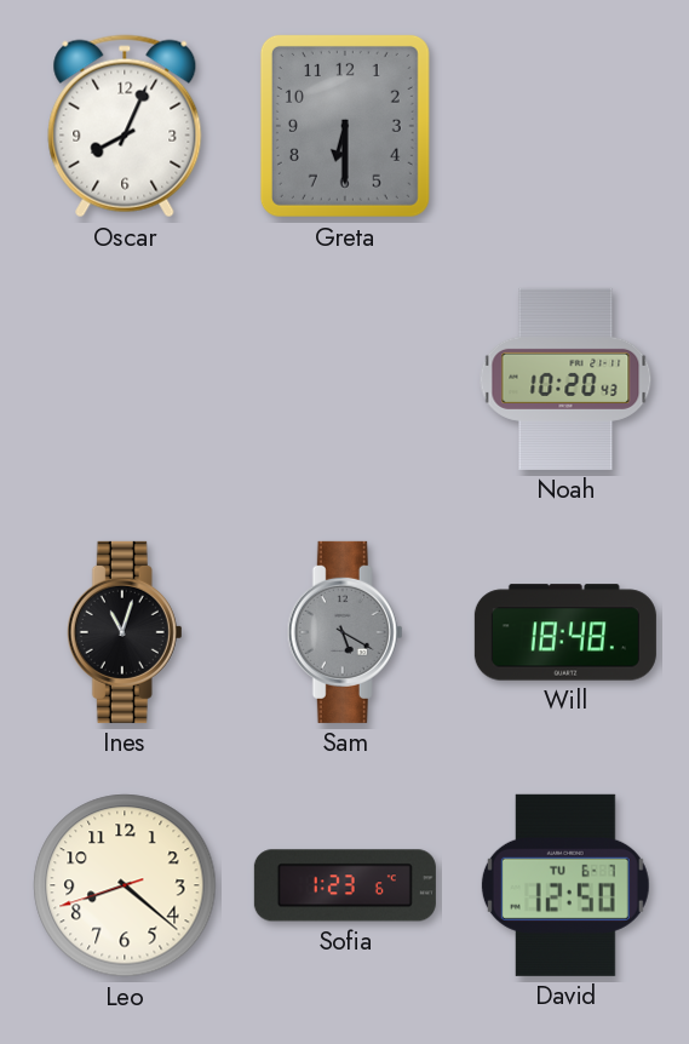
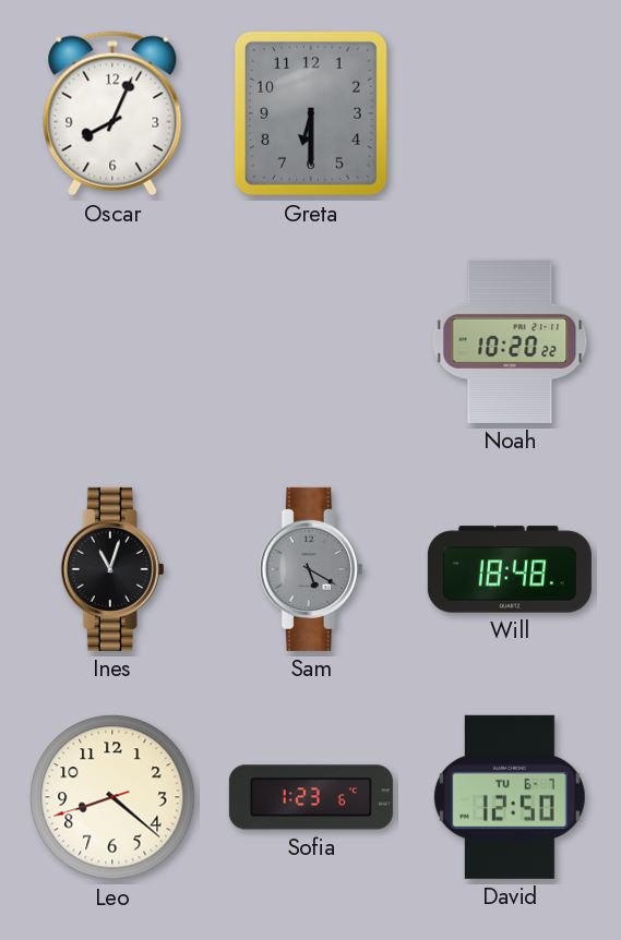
Noah: 10:20:43 -> 10:20:22
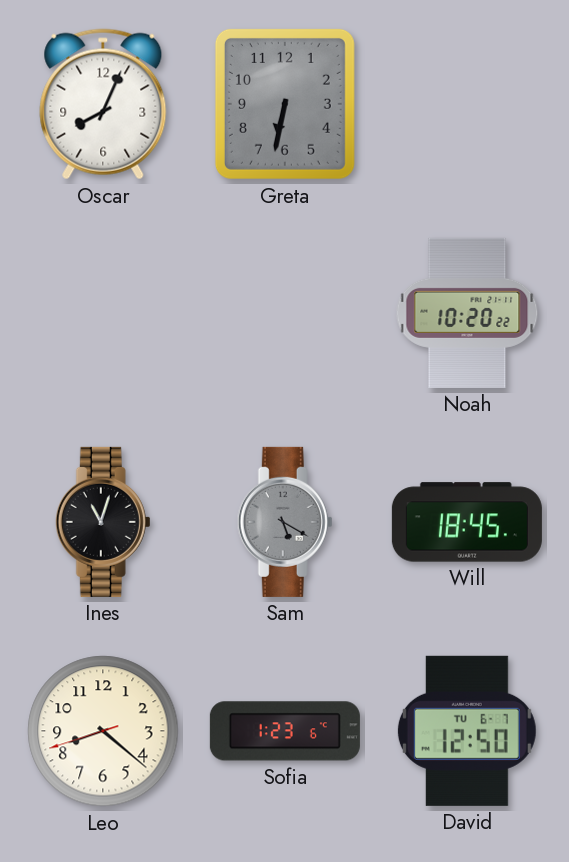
Greta: 6:30 -> 6:32
Will: 18:48 -> 18:45
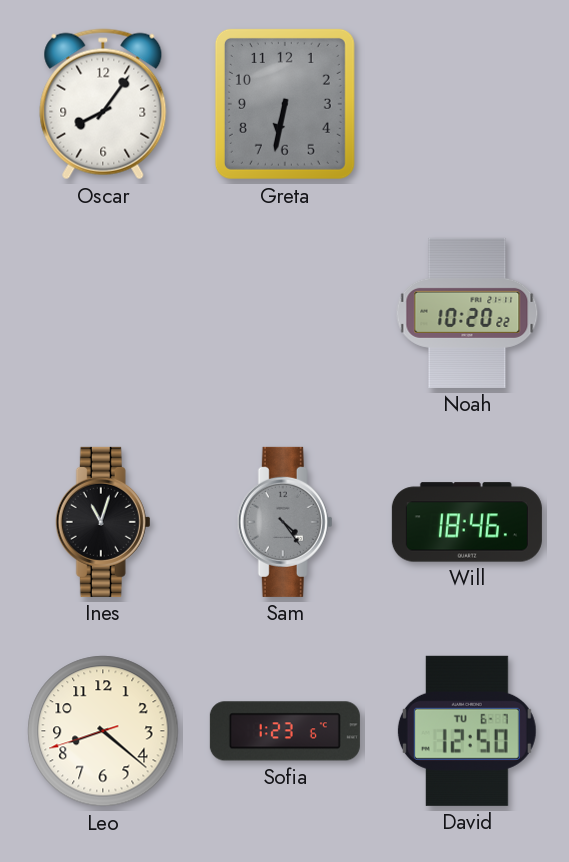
Oscar: 8:04 -> 8:06
Sam: 5:20 -> 4:24
Will: 18:45 -> 18:46
